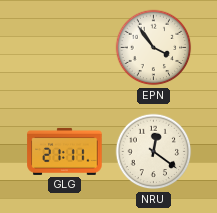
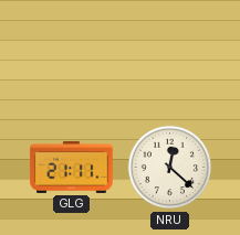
EPN: 3:54 -> none
NRU: 12:21 -> 12:22
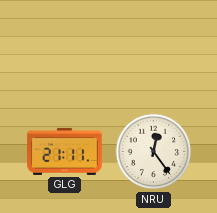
NRU: 12:22 -> 12:24
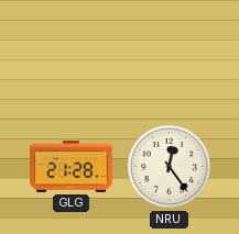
GLG: 21:11 -> 21:28
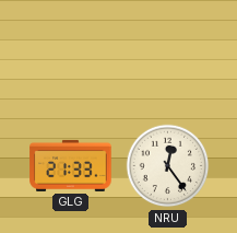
GLG: 21:28 -> 21:33
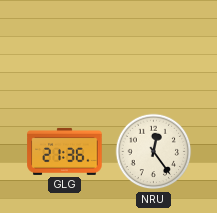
GLG: 21:33 -> 21:36
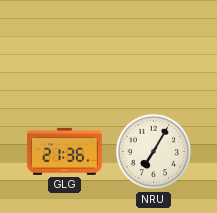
NRU: 12:24 -> 7:05
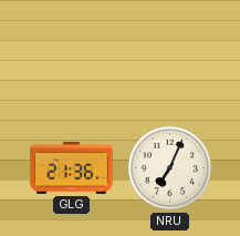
NRU: 7:05 -> 7:04
